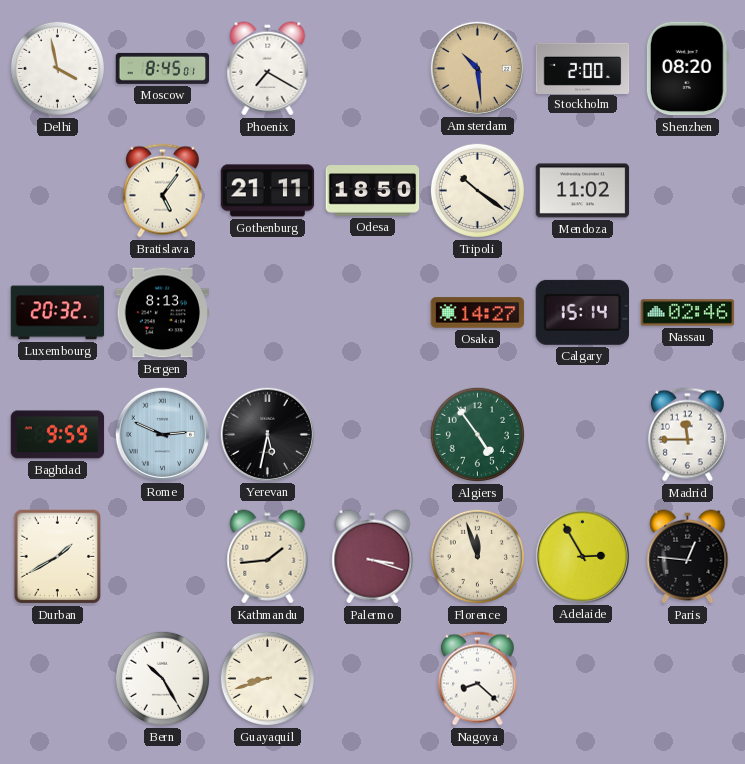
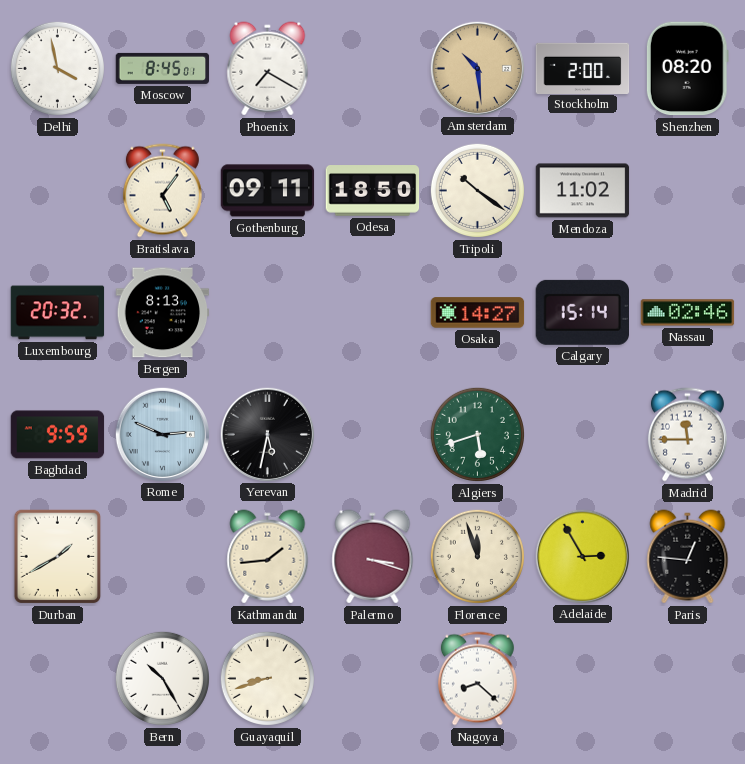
Gothenburg: 21:11 -> 09:11
Algiers: 4:54 -> 5:42
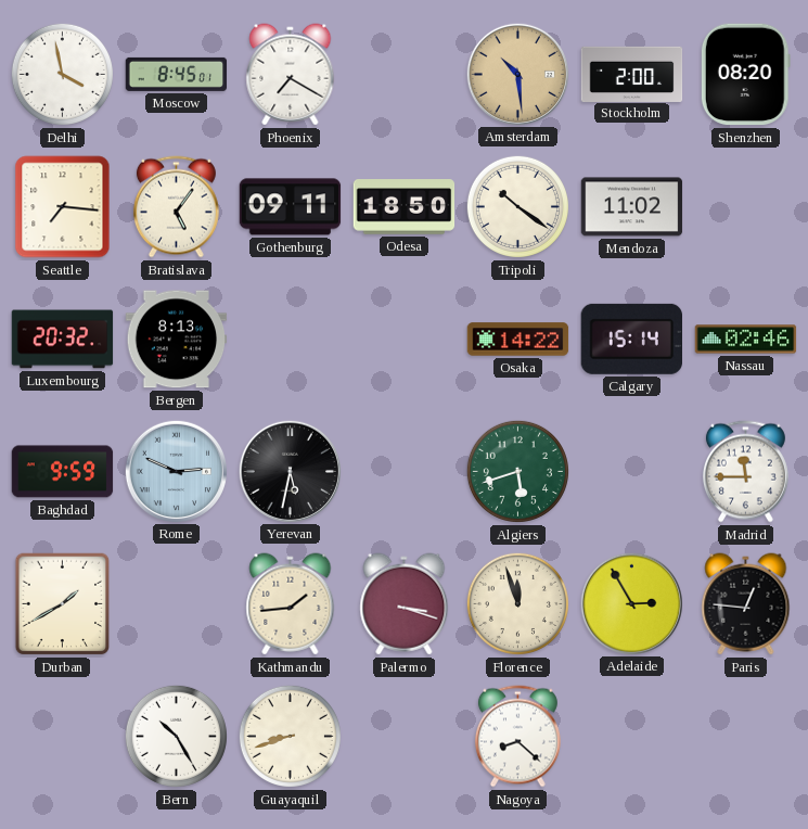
Seattle: none -> 7:16
Osaka: 14:27 -> 14:22
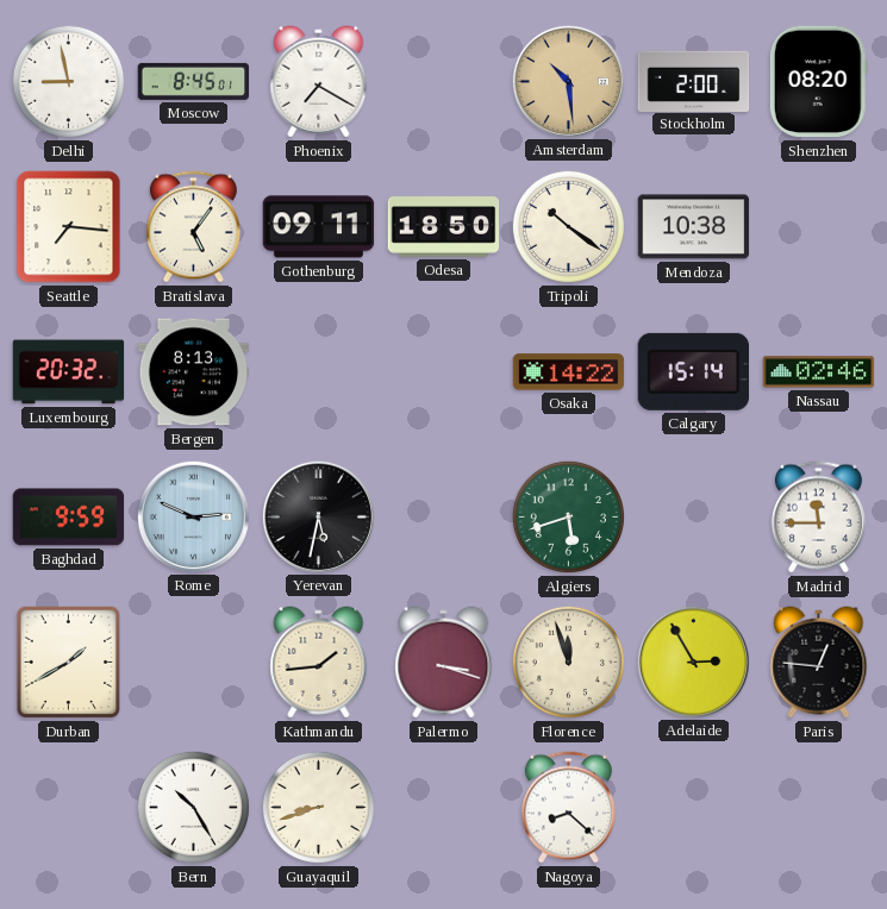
Delhi: 3:58 -> 8:58
Mendoza: 11:02 -> 10:38
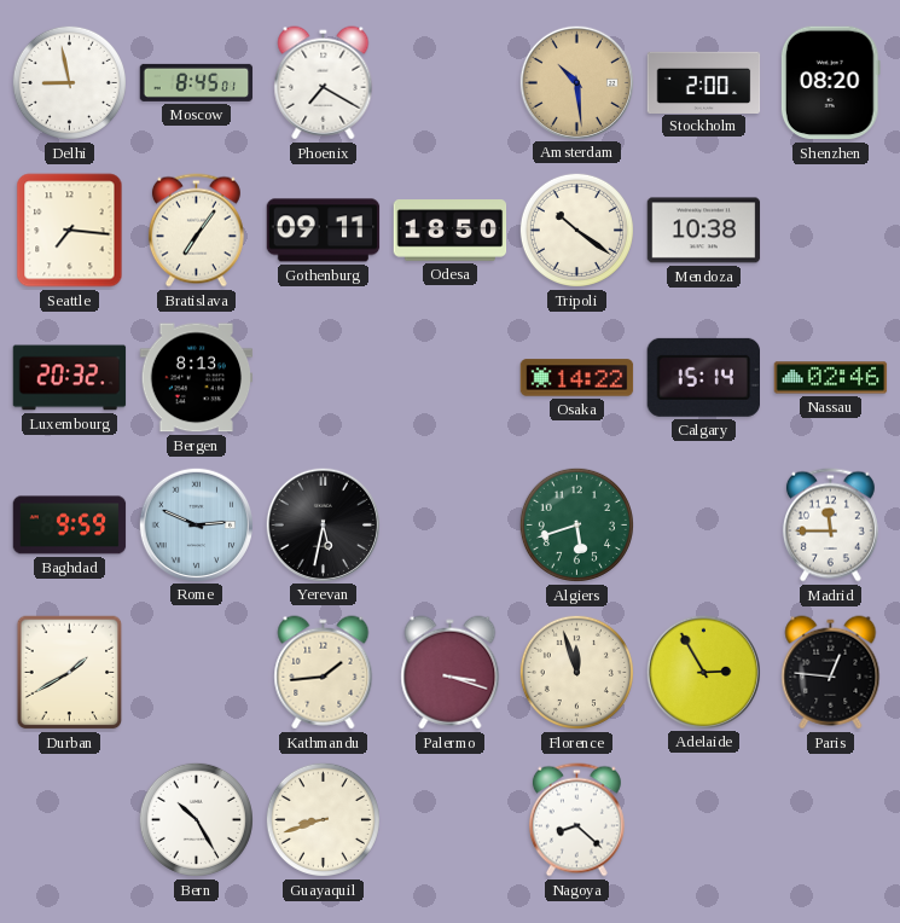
Bratislava: 5:06 -> 7:06
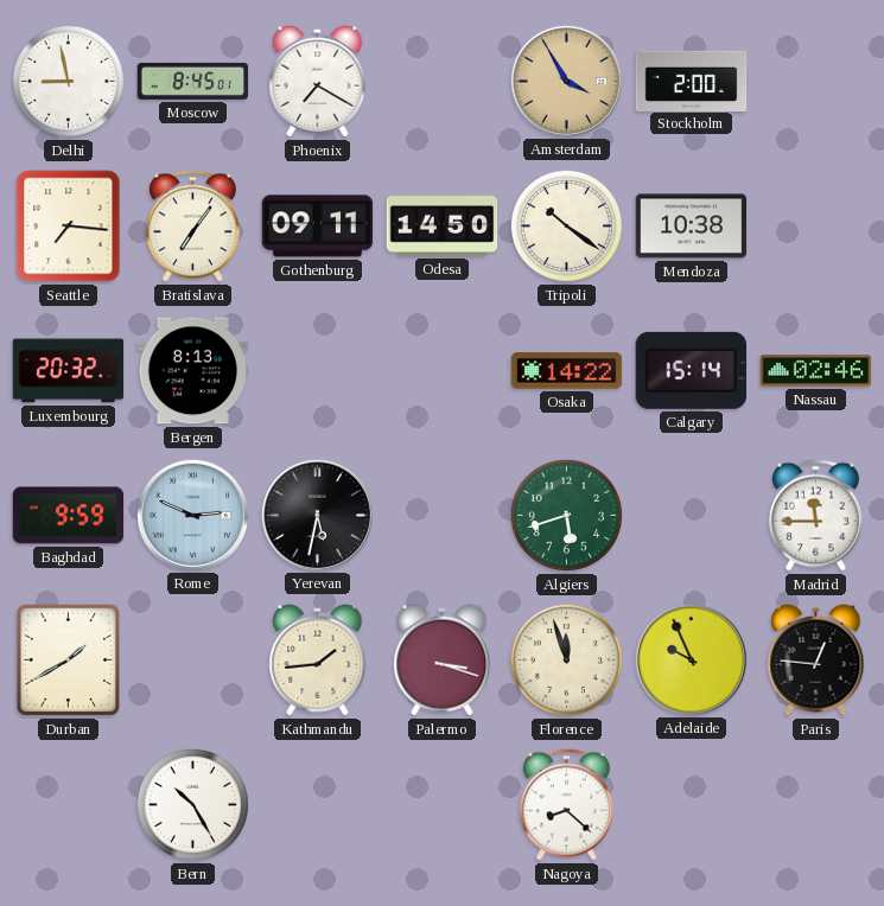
Amsterdam: 10:29 -> 3:55
Shenzhen: 08:20 -> none
Odesa: 18:50 -> 14:50
Adelaide: 2:55 -> 9:56
Guayaquil: 8:42 -> none
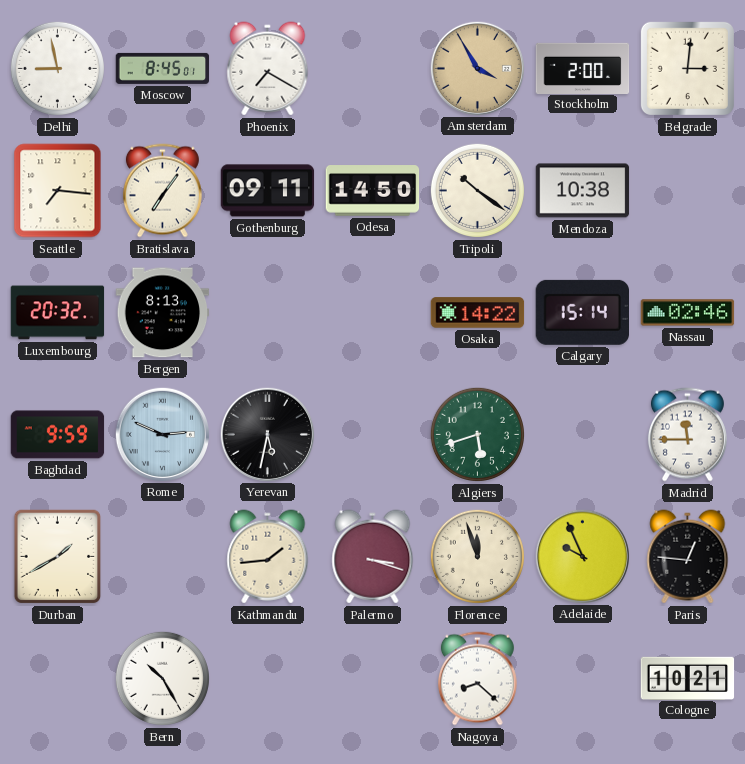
Belgrade: none -> 3:01
Cologne: none -> 10:21
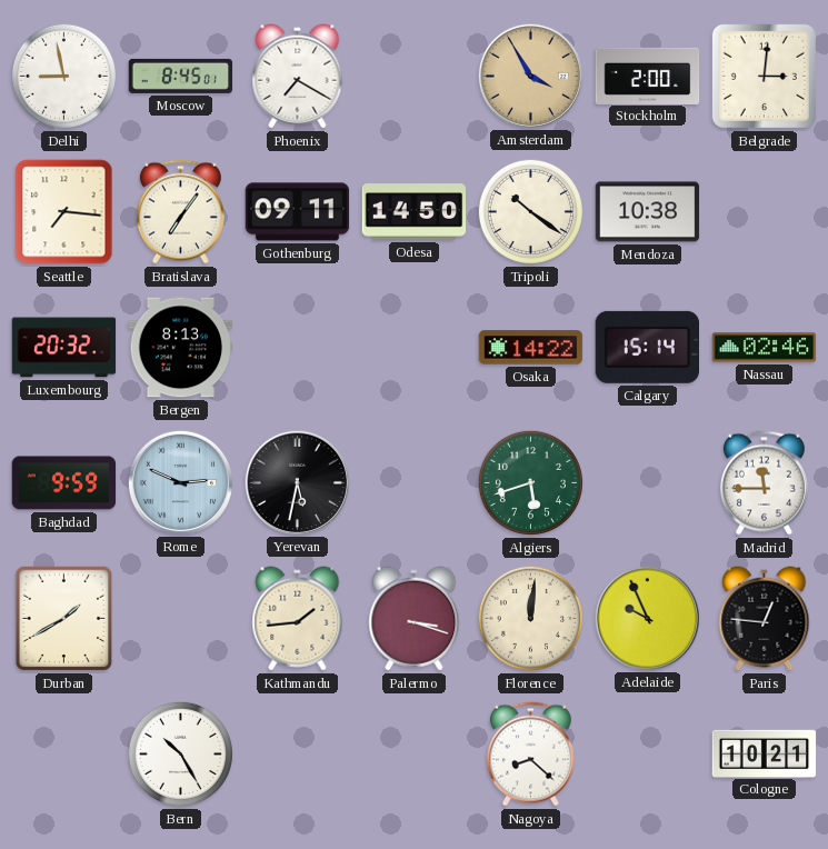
Florence: 11:57 -> 12:01
